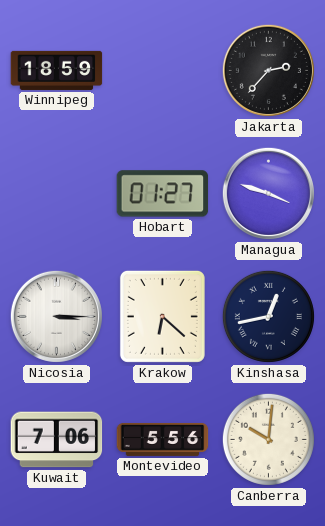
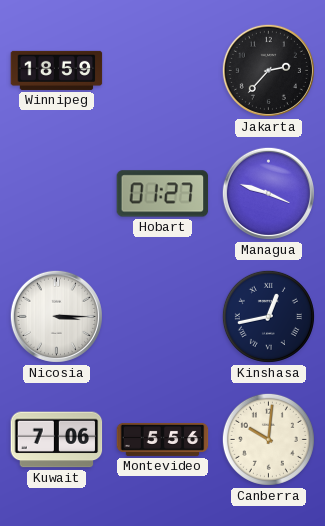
Krakow: 6:22 -> none
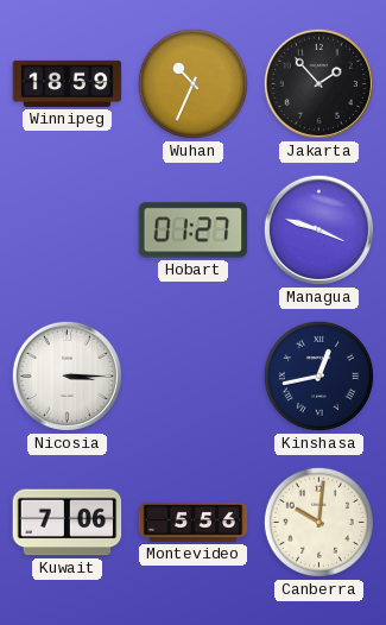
Wuhan: none -> 10:34
Jakarta: 2:37 -> 1:53
